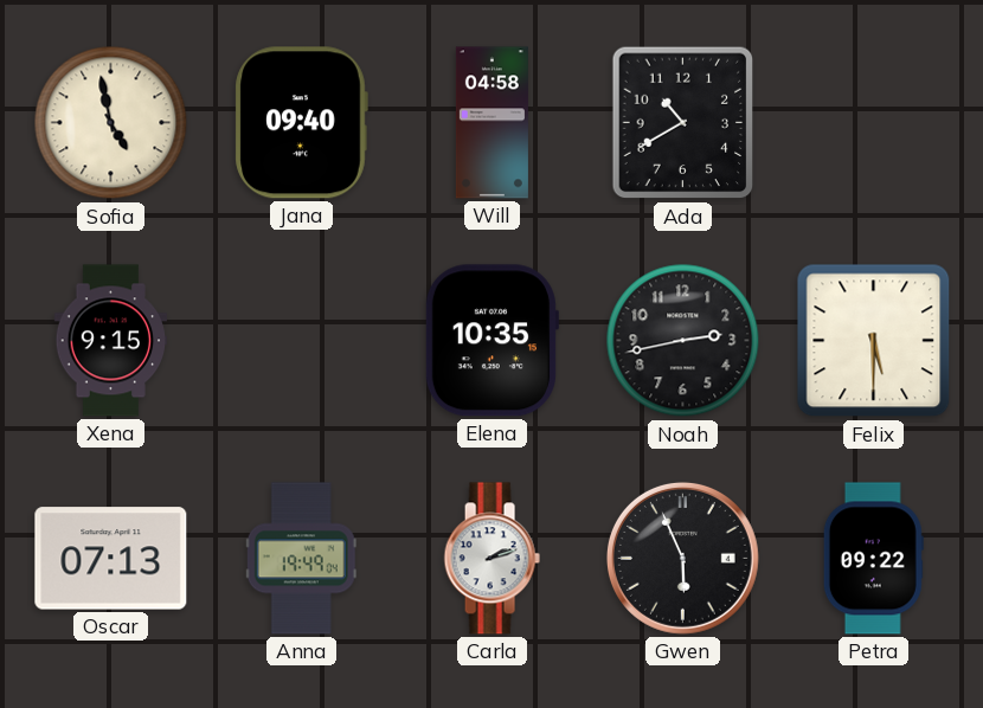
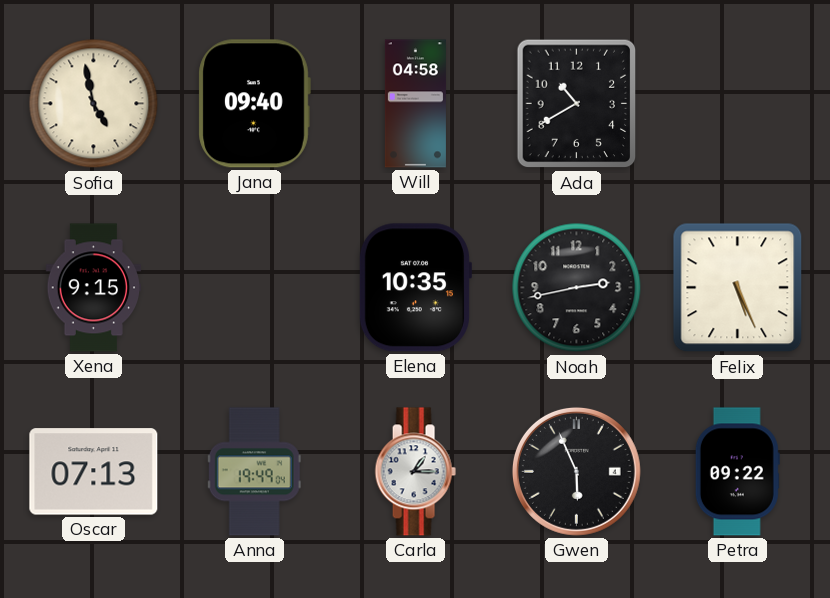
Felix: 5:30 -> 5:26
Carla: 2:12 -> 1:15
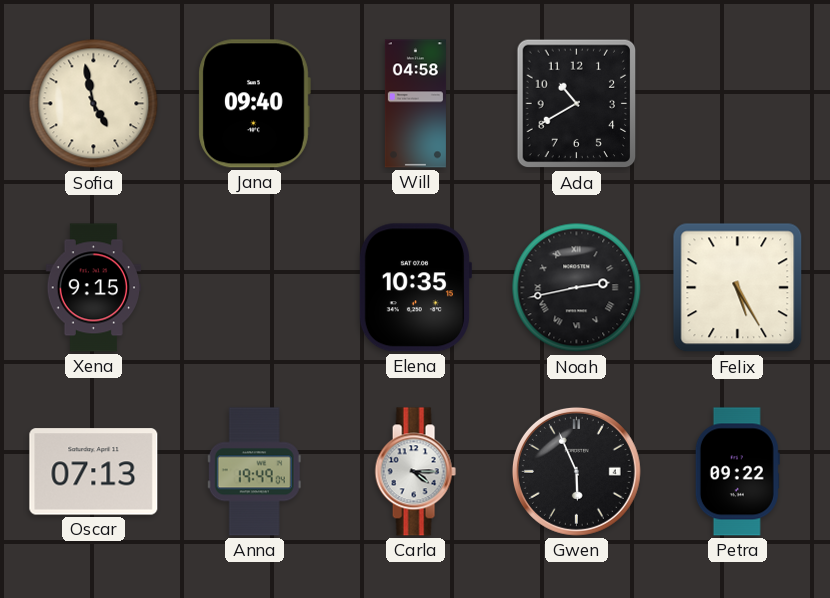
Noah numerals: Arabic -> Roman
Felix: 5:26 -> 5:25
Carla: 1:15 -> 4:15
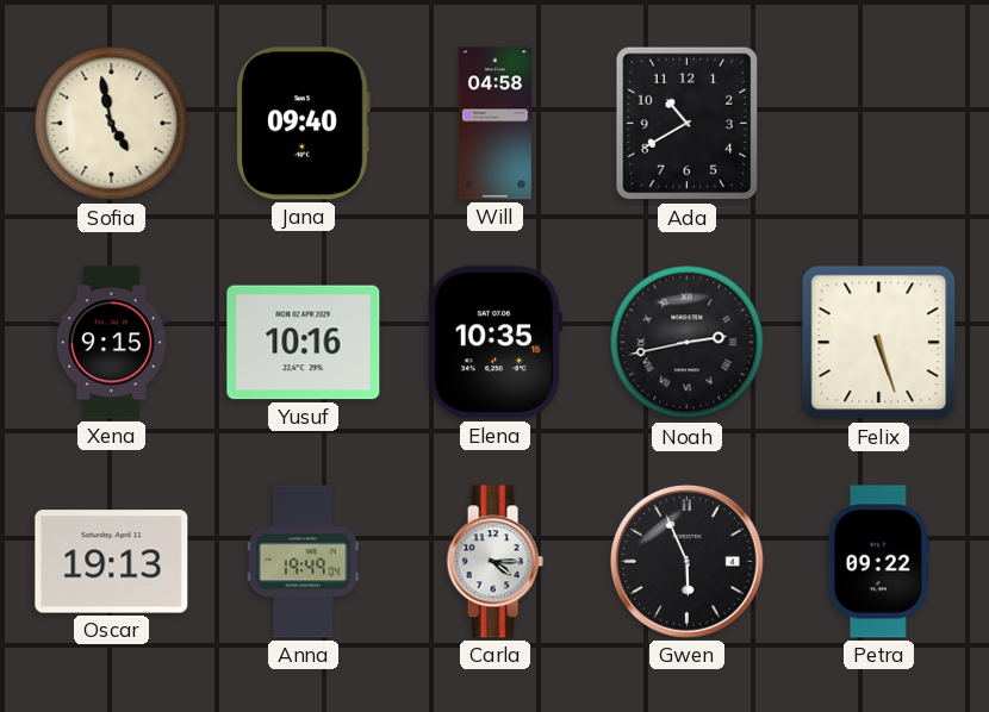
Yusuf: none -> 10:16
Felix: 5:25 -> 5:27
Oscar: 07:13 -> 19:13
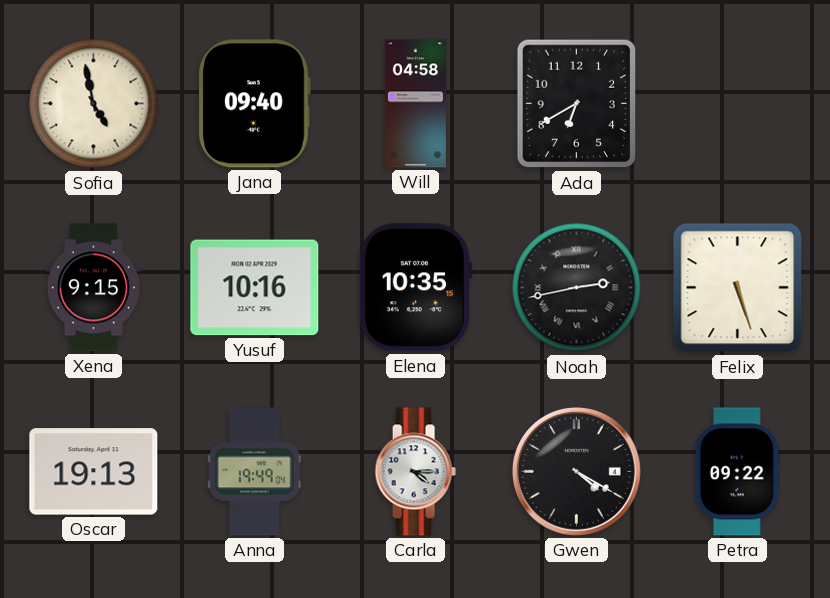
Ada: 10:40 -> 6:40
Gwen: 5:56 -> 4:20
